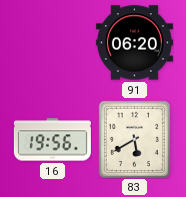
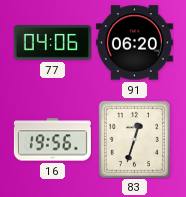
77: none -> 04:06
83: 5:40 -> 12:33
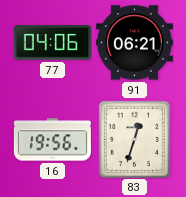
91: 06:20 -> 06:21
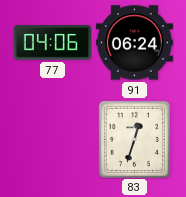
91: 06:21 -> 06:24
16: 19:56 -> none
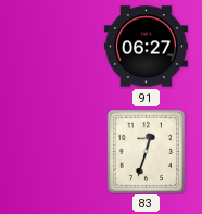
77: 04:06 -> none
91: 06:24 -> 06:27
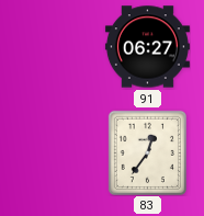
83: 12:33 -> 12:36
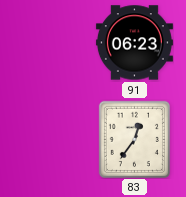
91: 06:27 -> 06:23
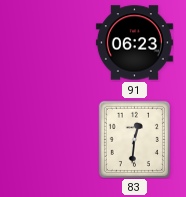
83: 12:36 -> 12:31
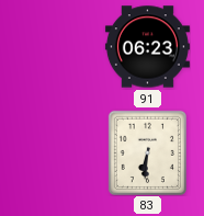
83: 12:31 -> 6:31
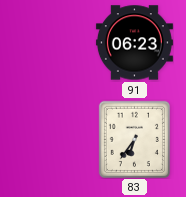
83: 6:31 -> 6:36
